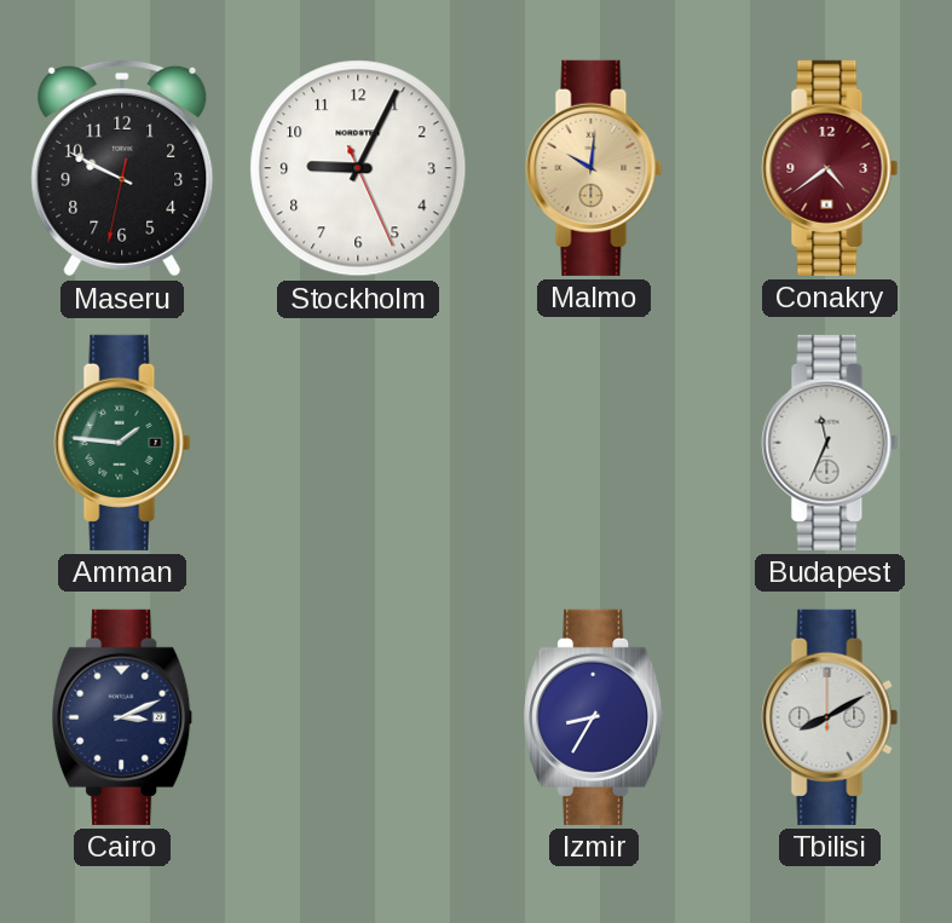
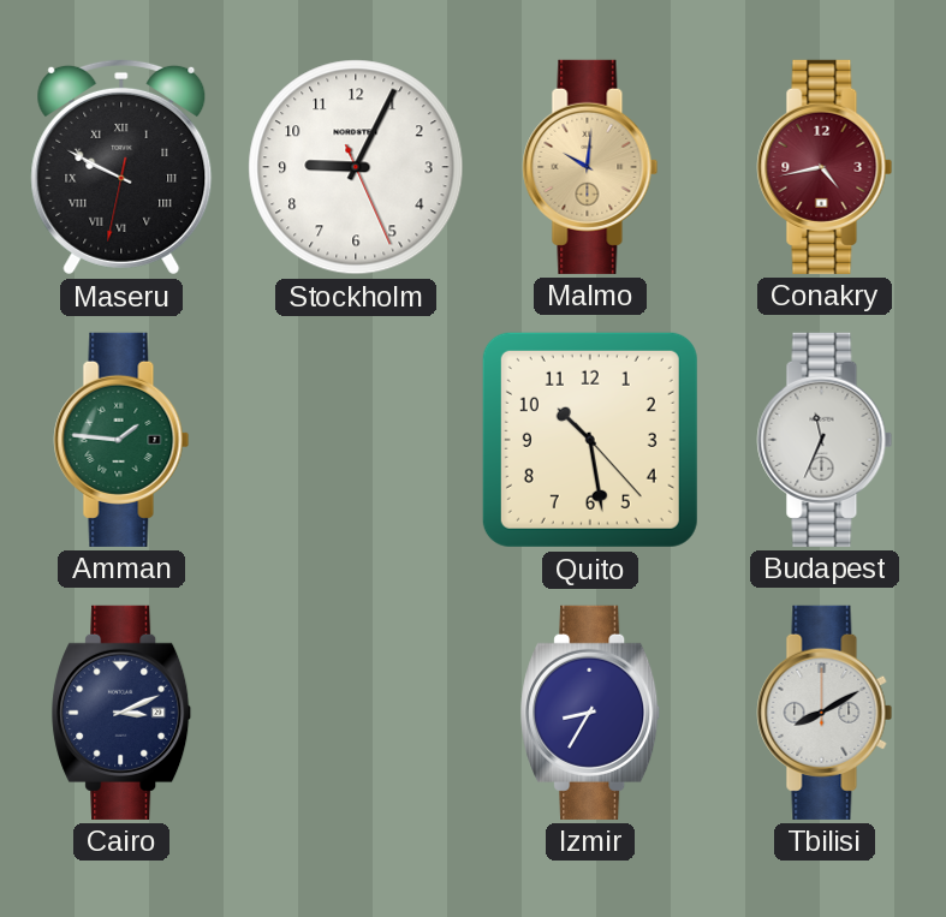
Maseru numerals: Arabic -> Roman
Conakry: 4:39 -> 4:43
Quito: none -> 10:28
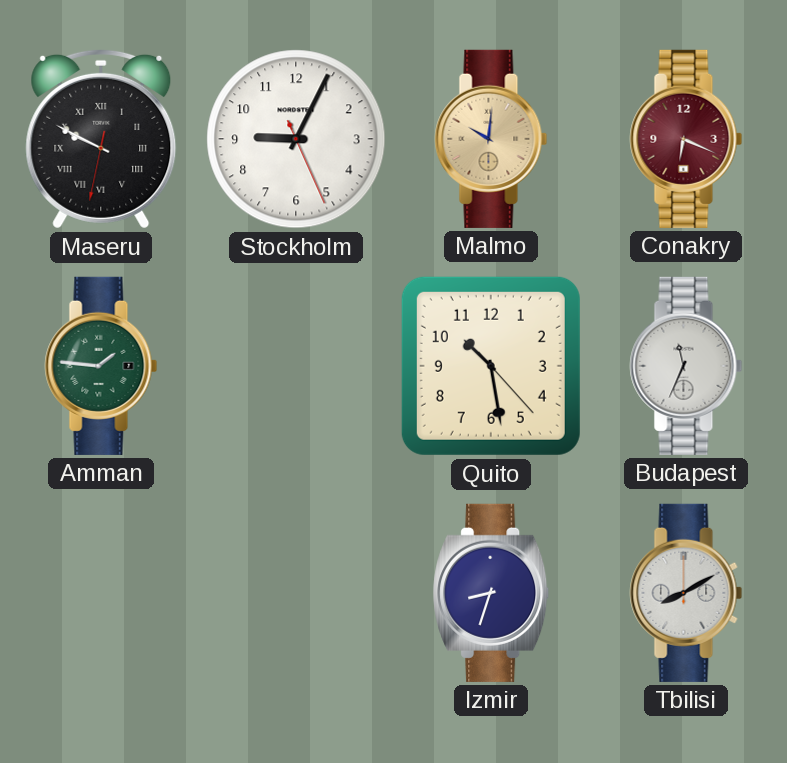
Conakry: 4:43 -> 6:19
Cairo: 3:11 -> none
Izmir: 8:35 -> 8:33
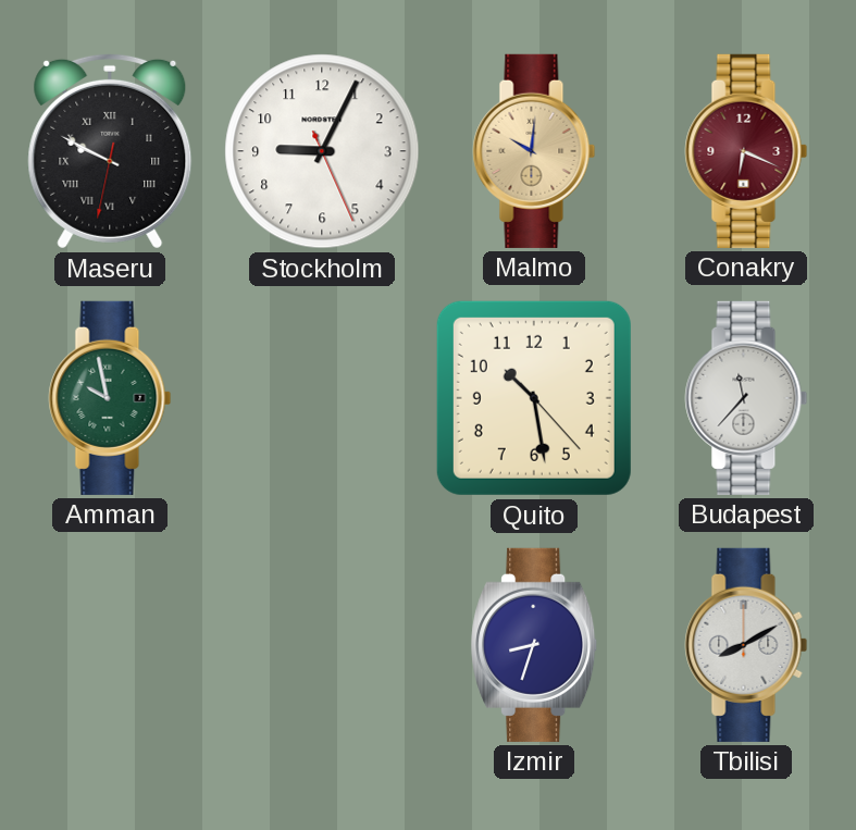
Amman: 1:46 -> 9:58
Budapest: 11:34 -> 11:37
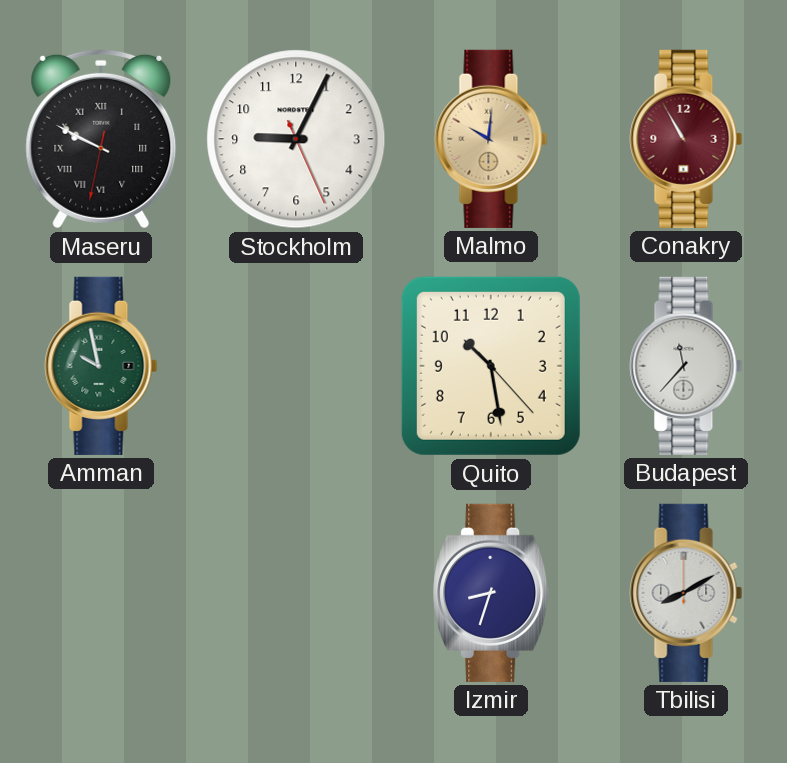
Conakry: 6:19 -> 10:55
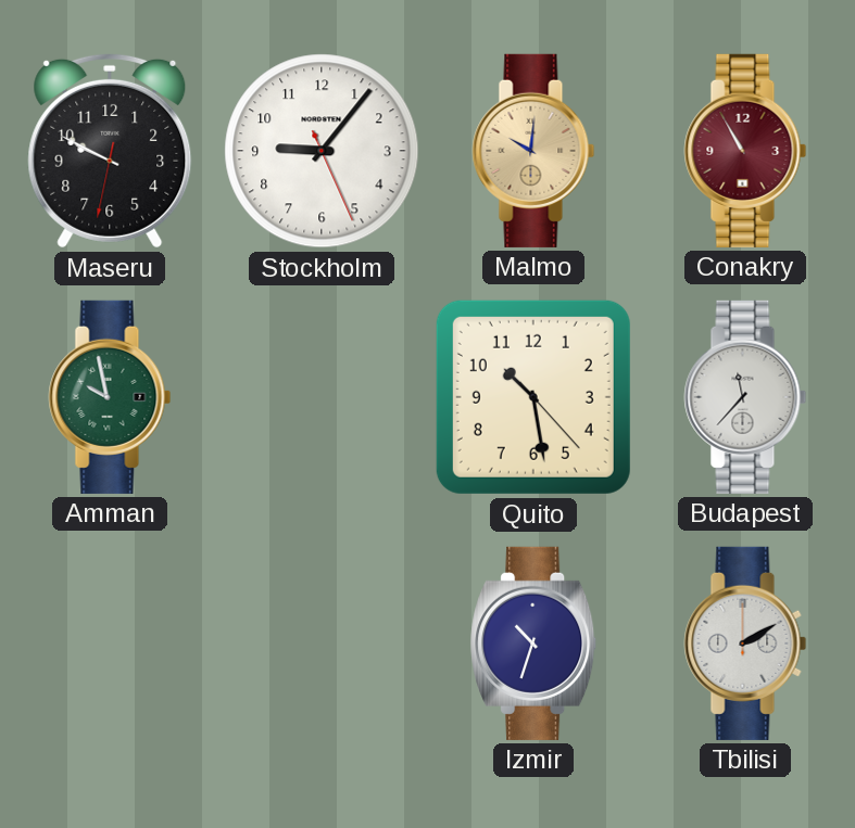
Maseru numerals: Roman -> Arabic
Stockholm: 9:04 -> 9:06
Izmir: 8:33 -> 10:33
Tbilisi: 8:10 -> 2:10
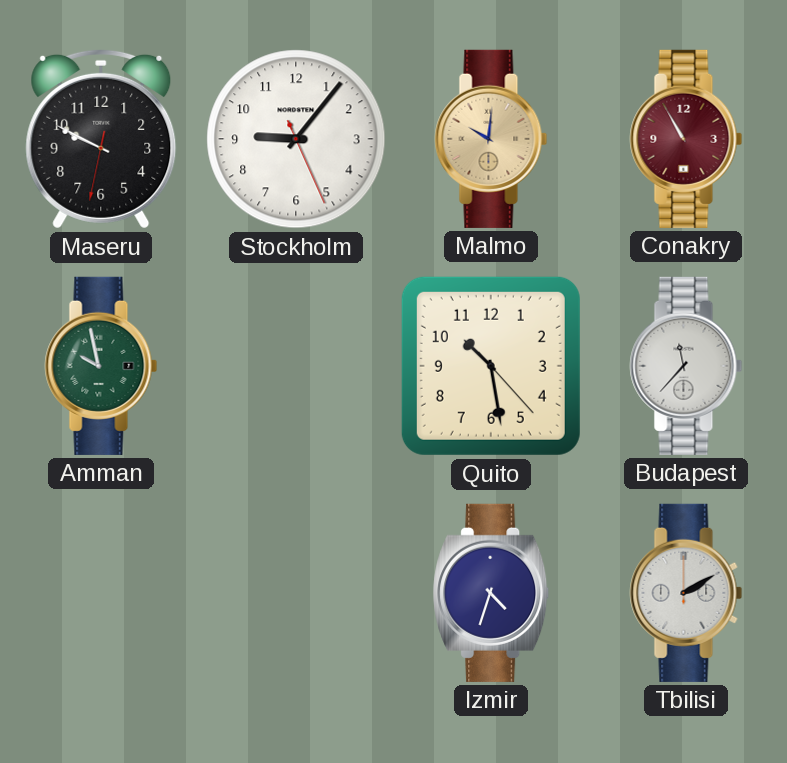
Izmir: 10:33 -> 4:33
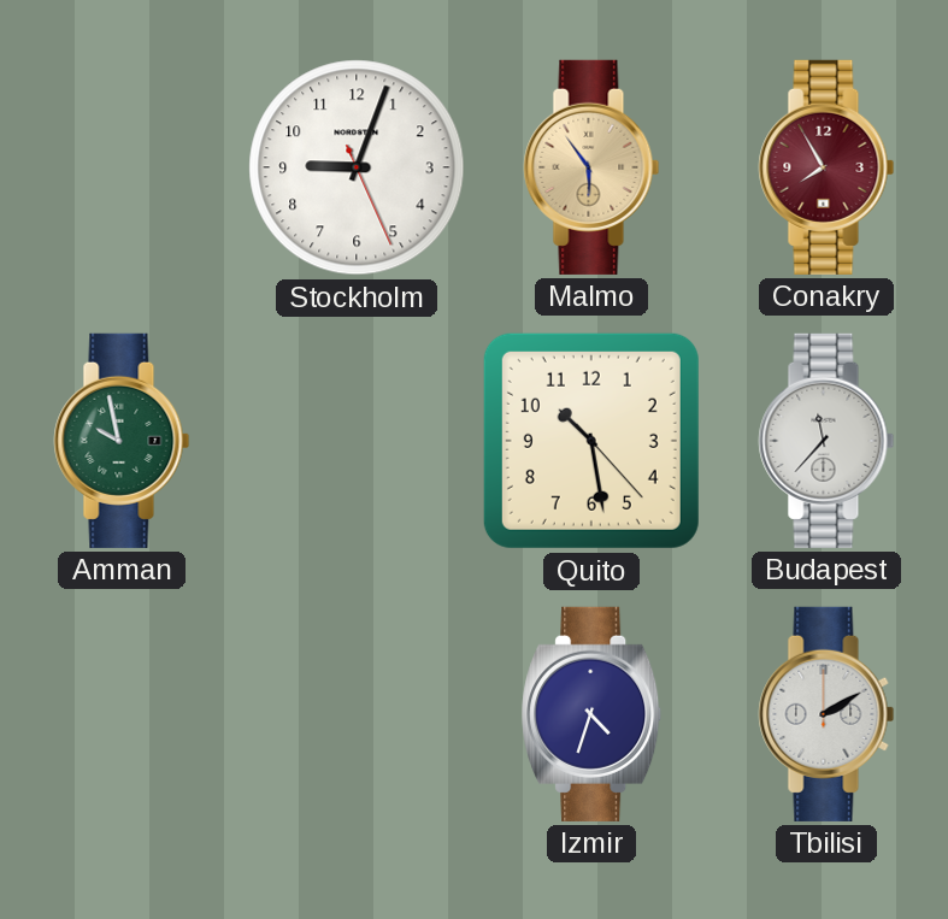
Maseru: 9:49 -> none
Stockholm: 9:06 -> 9:03
Malmo: 10:01 -> 5:54
Conakry: 10:55 -> 7:55
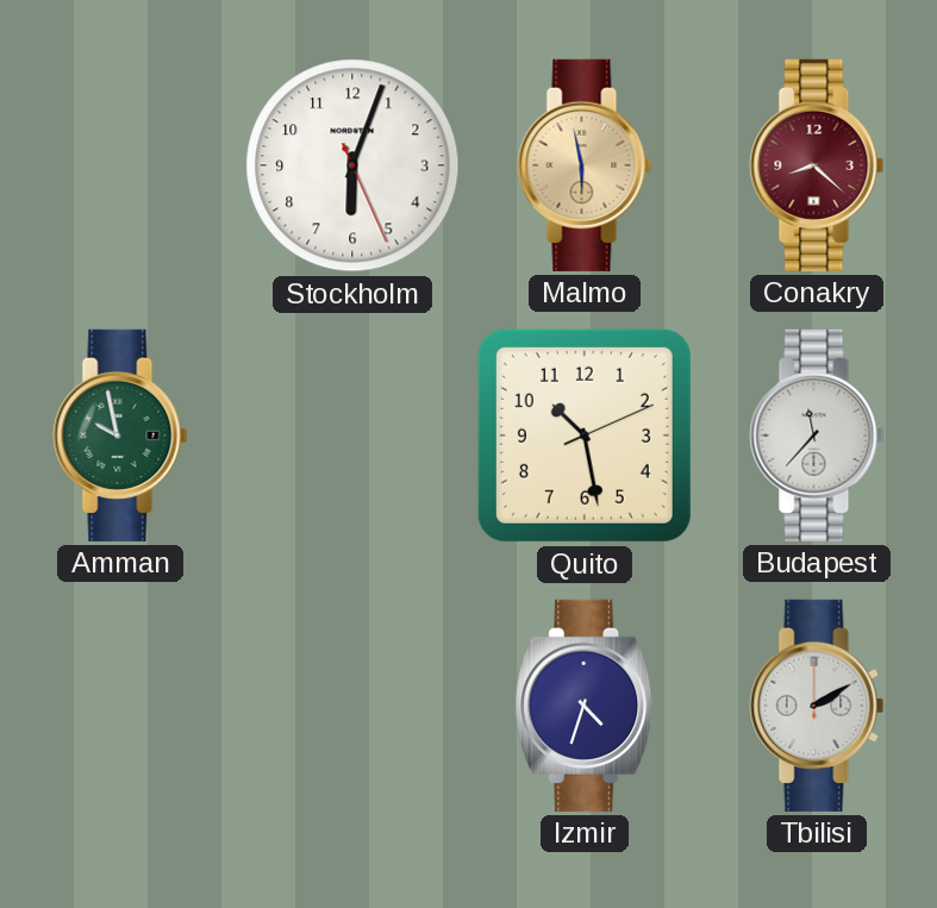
Stockholm: 9:03 -> 6:03
Malmo: 5:54 -> 5:58
Conakry: 7:55 -> 8:22
Quito: 10:28:23 -> 10:28:11
